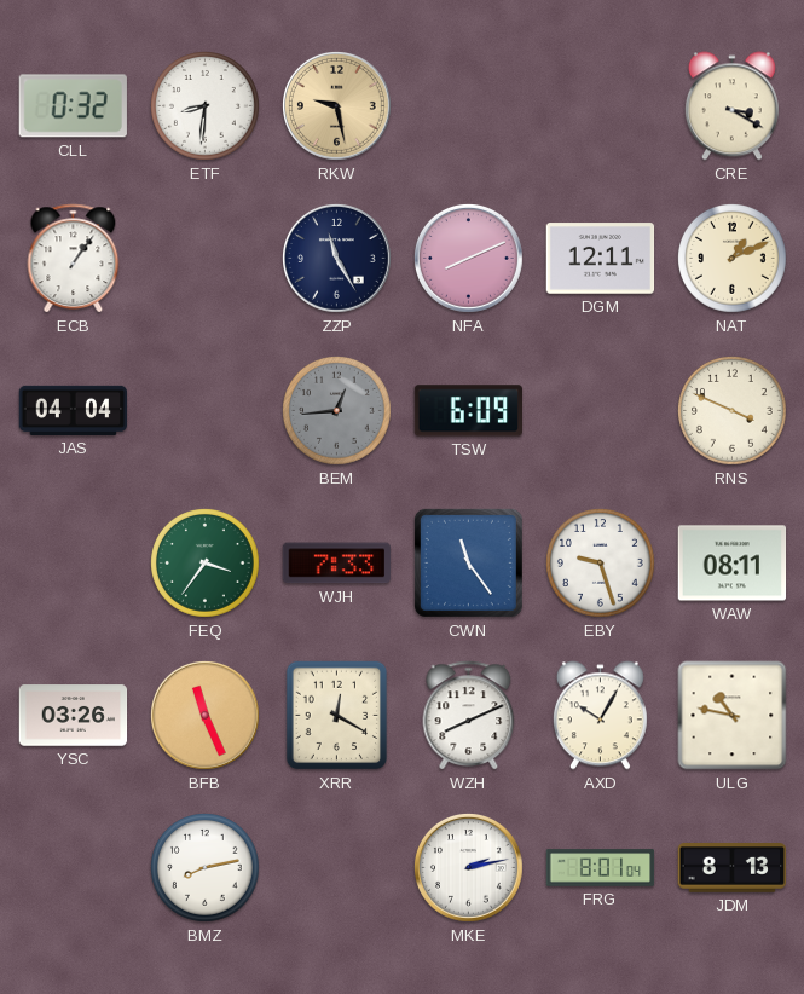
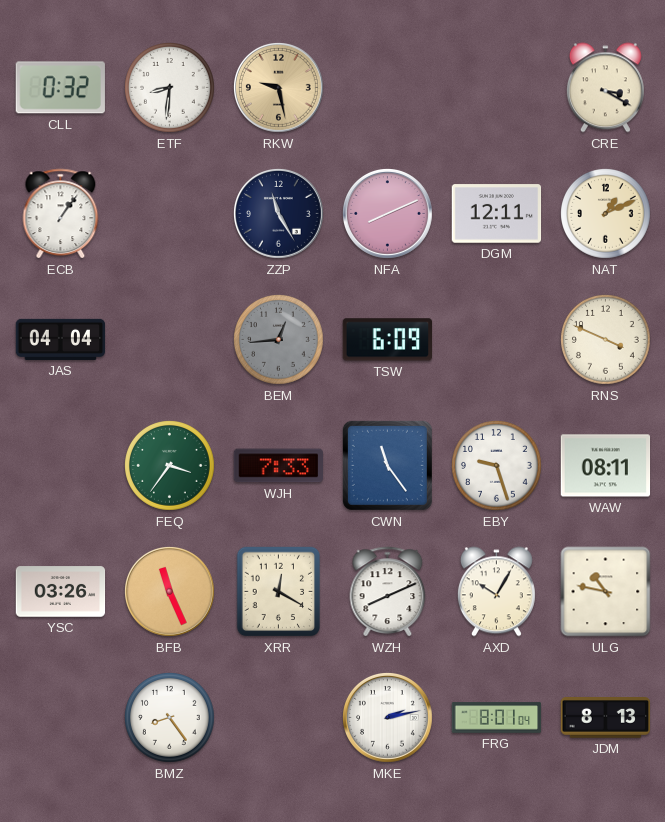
BMZ: 8:13 -> 8:24
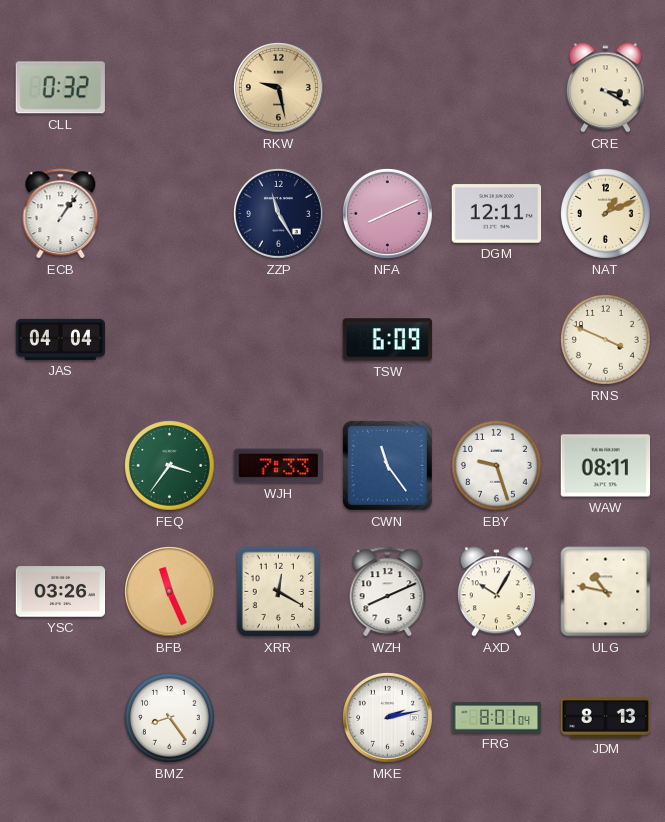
ETF: 8:31 -> none
BEM: 12:44 -> none
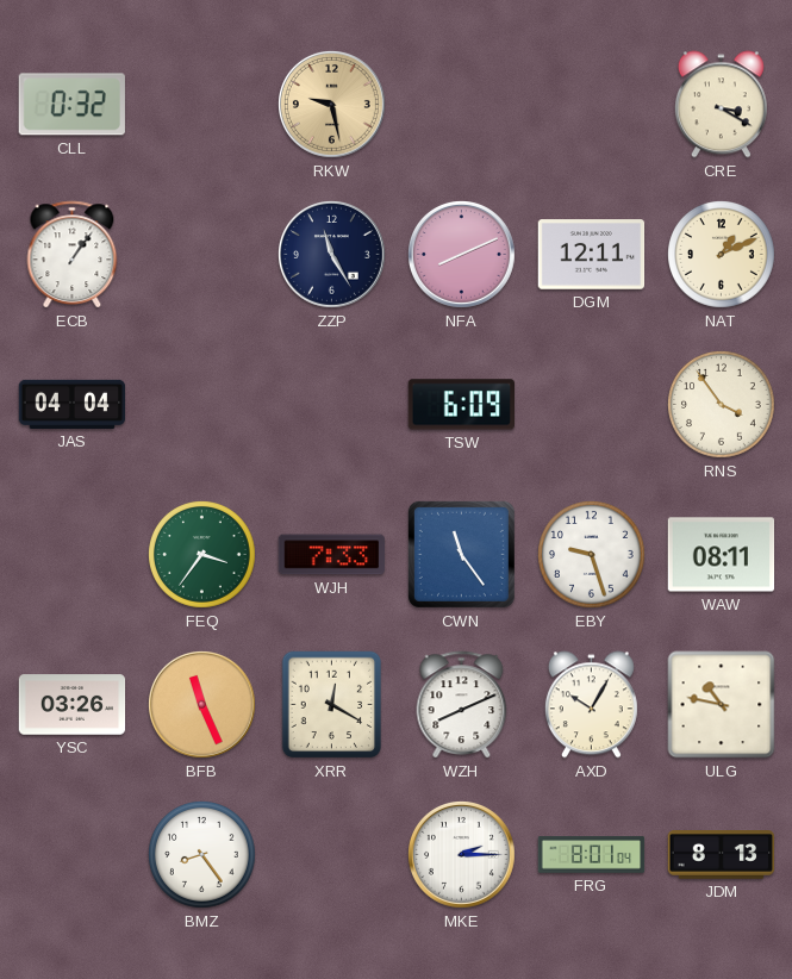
RNS: 3:49 -> 3:54
MKE: 2:13 -> 2:15
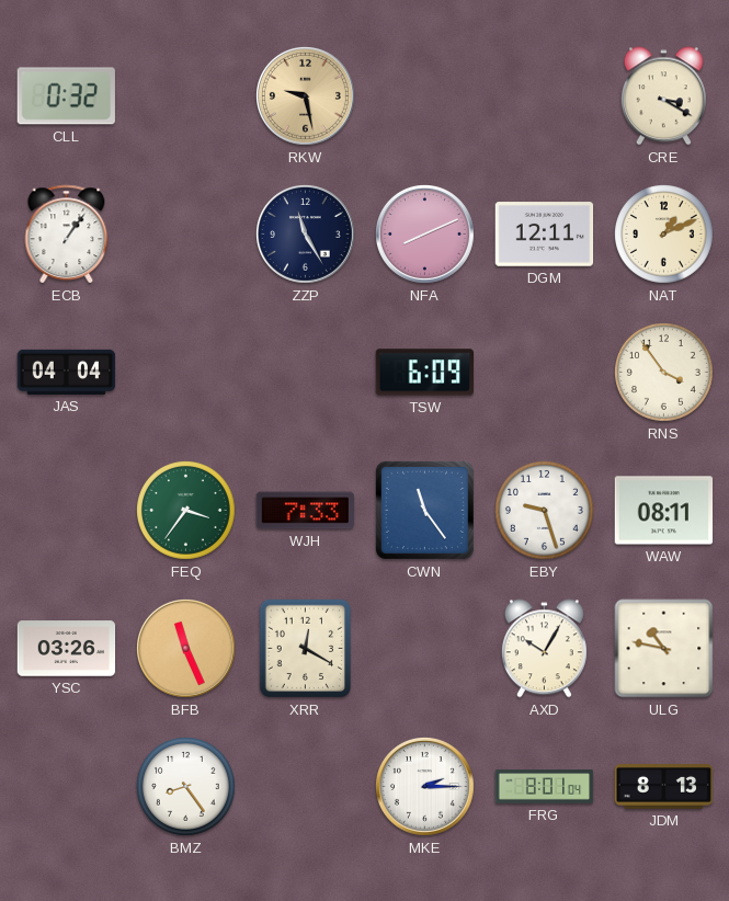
WZH: 8:11 -> none
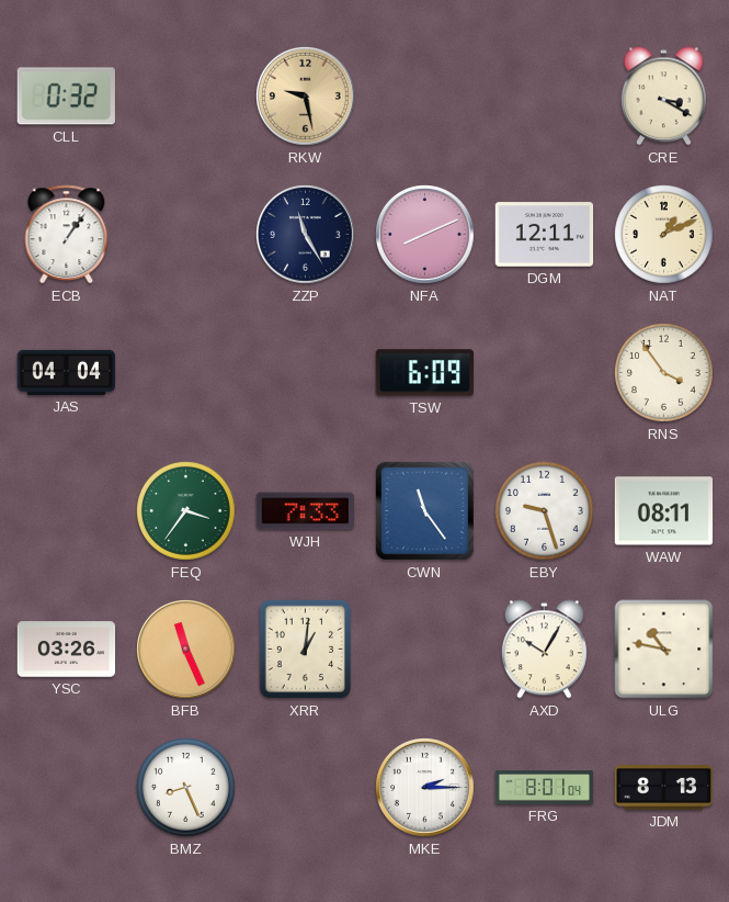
XRR: 12:20 -> 1:01
BMZ: 8:24 -> 8:26
